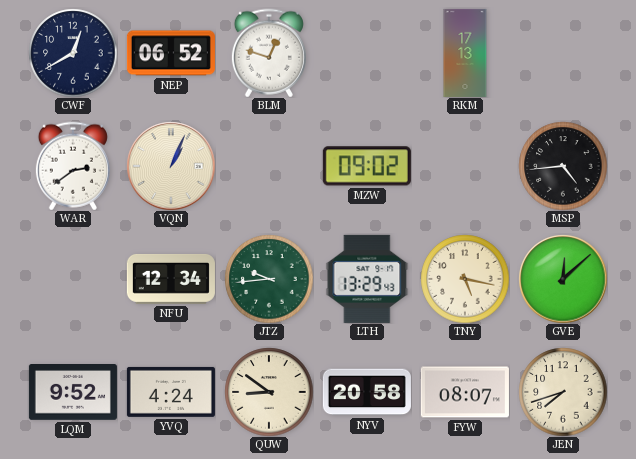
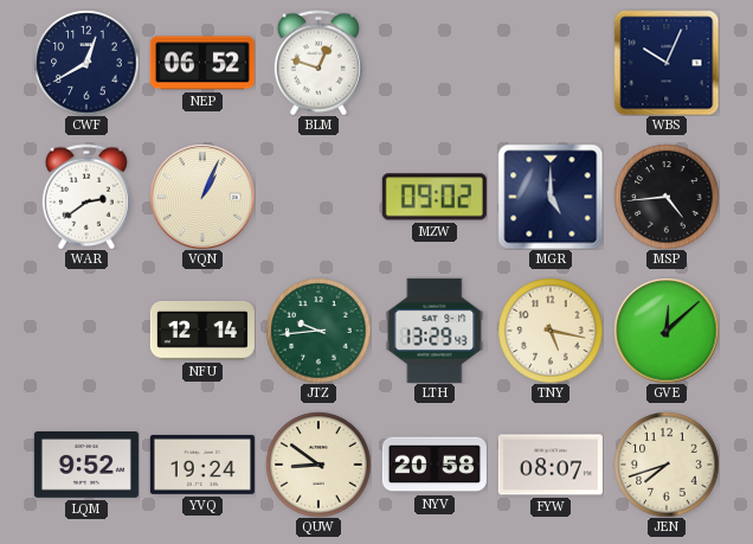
RKM: 17:13 -> none
WBS: none -> 10:04
MGR: none -> 5:00
NFU: 12:34 -> 12:14
YVQ: 4:24 -> 19:24
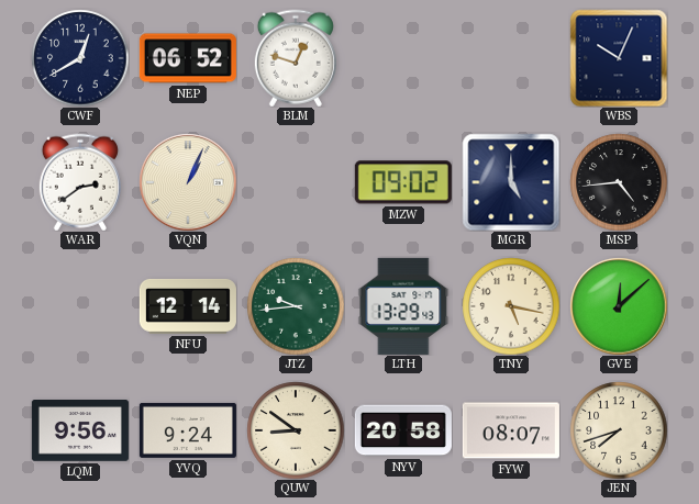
LQM: 9:52 -> 9:56
YVQ: 19:24 -> 9:24
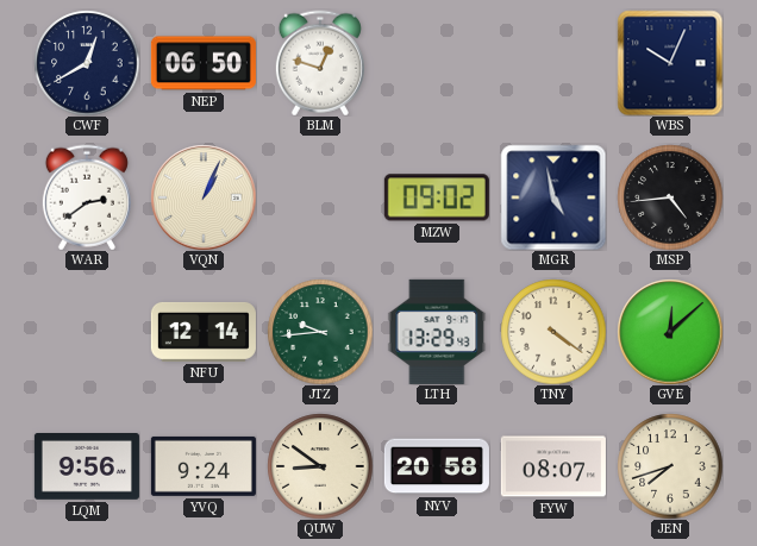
NEP: 06:52 -> 06:50
MGR: 5:00 -> 4:58
TNY: 5:17 -> 4:21
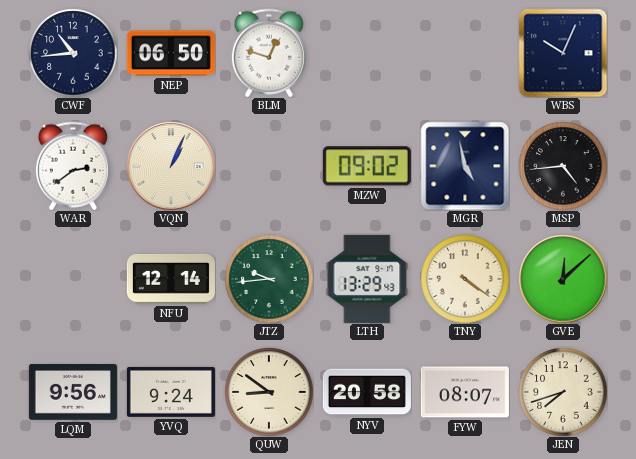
CWF: 12:40 -> 10:44
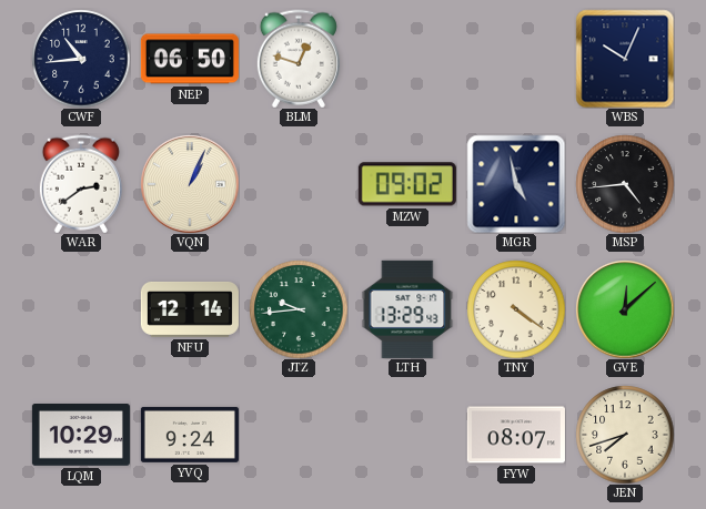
LQM: 9:56 -> 10:29
QUW: 8:51 -> none
NYV: 20:58 -> none
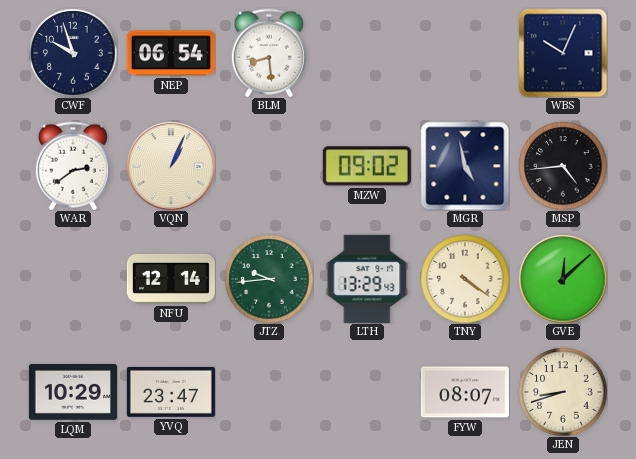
CWF: 10:44 -> 9:57
NEP: 06:50 -> 06:54
BLM: 12:48 -> 8:29
YVQ: 9:24 -> 23:47
JEN: 7:42 -> 8:42
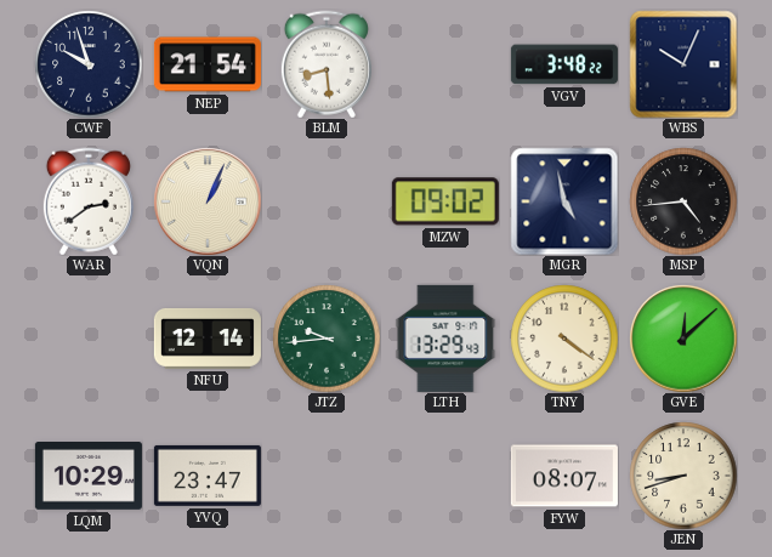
NEP: 06:54 -> 21:54
VGV: none -> 3:48
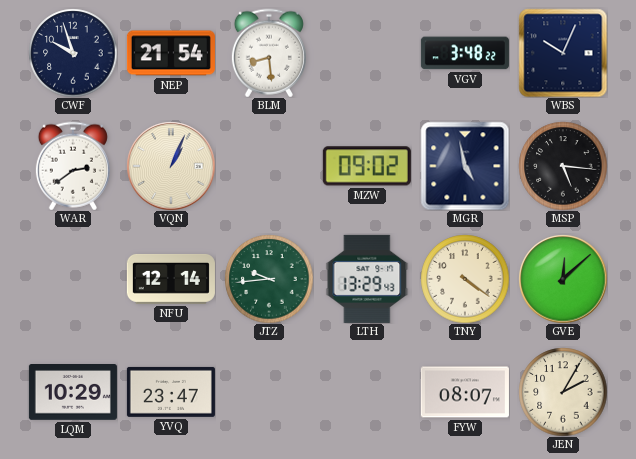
MSP: 4:44 -> 5:16
JEN: 8:42 -> 2:05
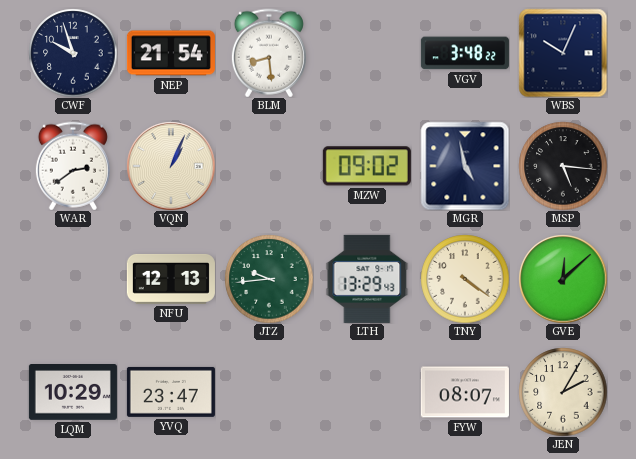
NFU: 12:14 -> 12:13
